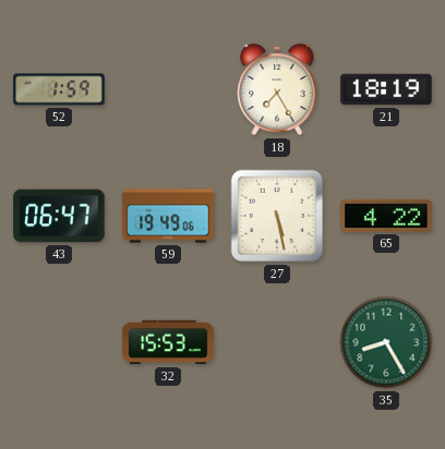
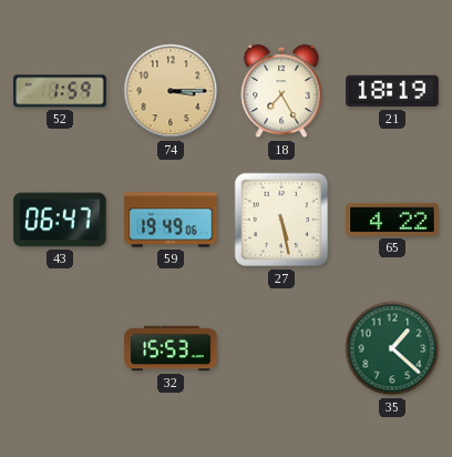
74: none -> 3:15
35: 8:25 -> 1:22
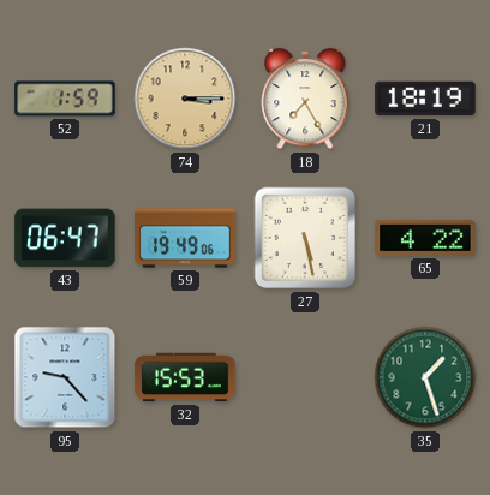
95: none -> 9:23
35: 1:22 -> 1:27
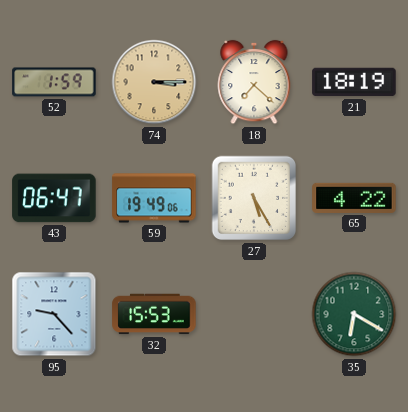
18: 7:25 -> 7:22
27: 5:28 -> 5:25
35: 1:27 -> 6:20
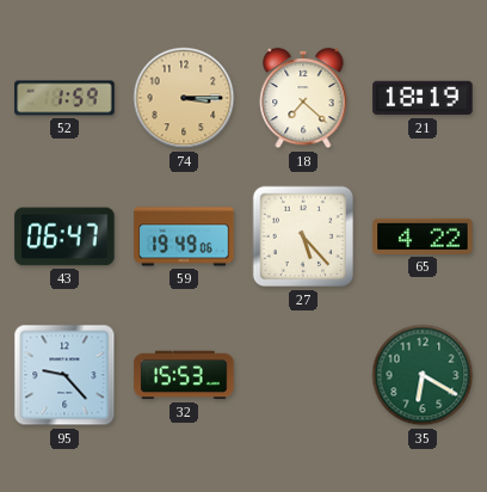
27: 5:25 -> 5:23
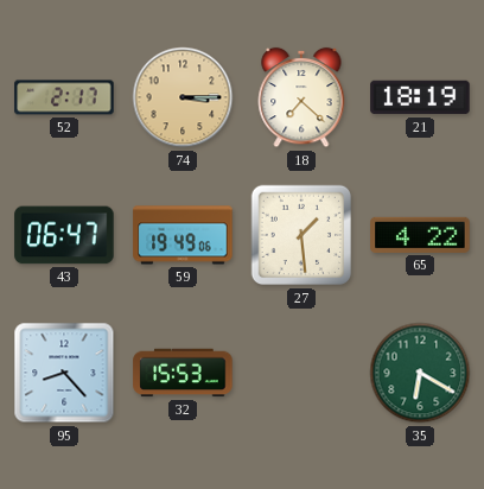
52: 1:59 -> 2:17
27: 5:23 -> 1:29
95: 9:23 -> 8:23
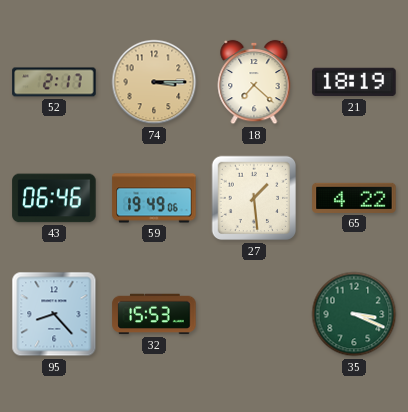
43: 06:47 -> 06:46
35: 6:20 -> 3:19
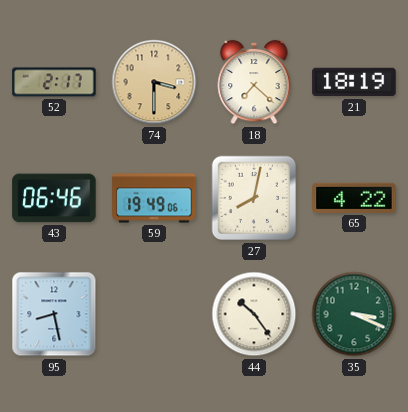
74: 3:15 -> 3:30
27: 1:29 -> 8:02
95: 8:23 -> 8:28
32: 15:53 -> none
44: none -> 10:24
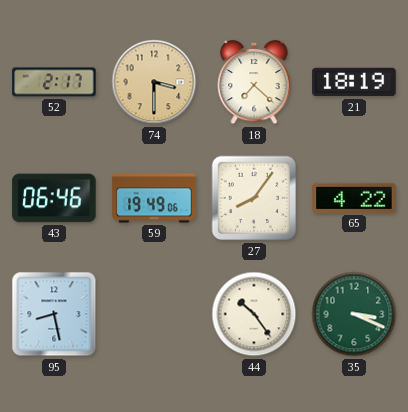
27: 8:02 -> 8:06
